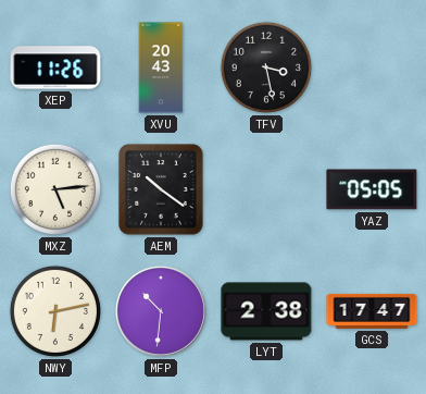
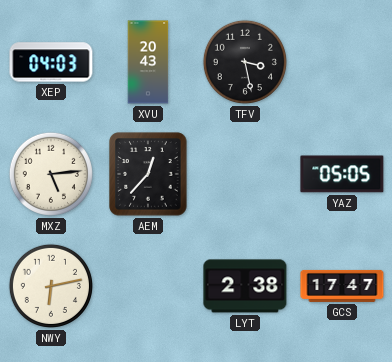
XEP: 11:26 -> 04:03
AEM: 10:21 -> 12:37
MFP: 10:31 -> none
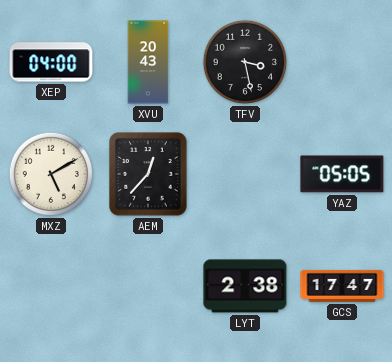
XEP: 04:03 -> 04:00
MXZ: 5:14 -> 5:10
NWY: 6:13 -> none
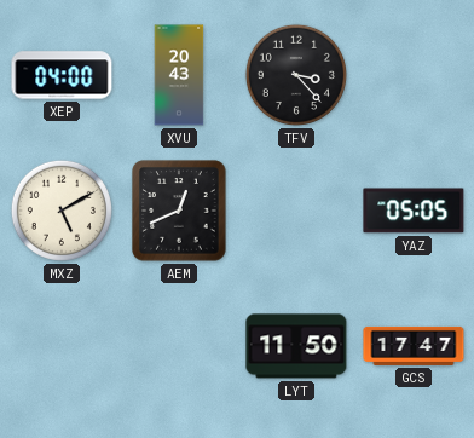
TFV: 3:28 -> 3:23
AEM: 12:37 -> 12:41
LYT: 2:38 -> 11:50
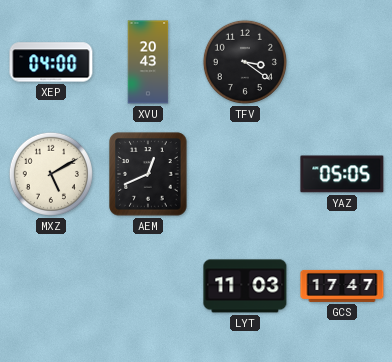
TFV: 3:23 -> 3:21
LYT: 11:50 -> 11:03
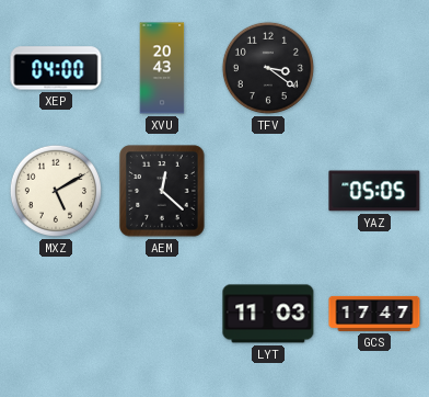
AEM: 12:41 -> 12:22
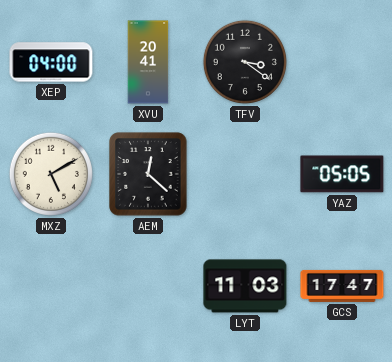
XVU: 20:43 -> 20:41
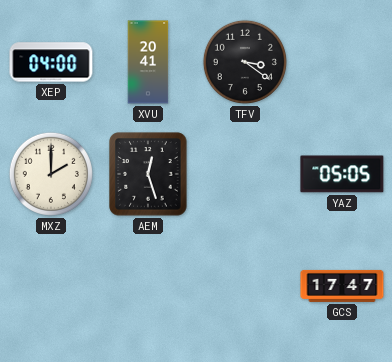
MXZ: 5:10 -> 2:00
AEM: 12:22 -> 12:27
LYT: 11:03 -> none
